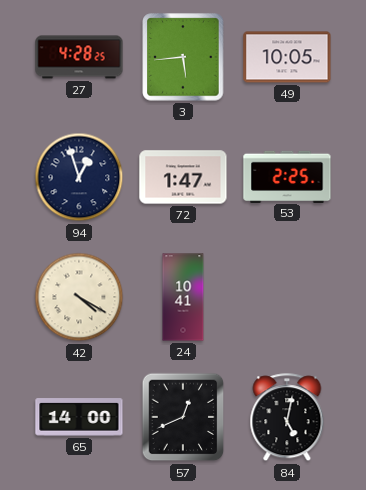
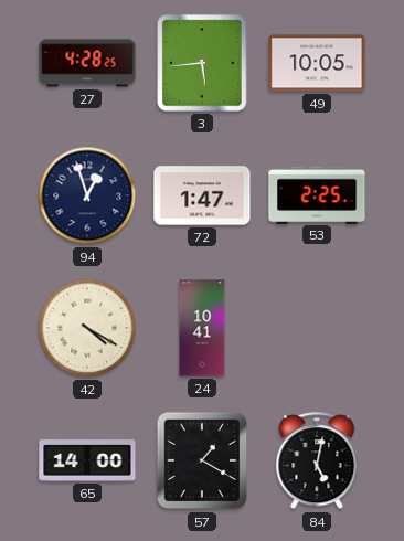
57: 12:41 -> 1:20
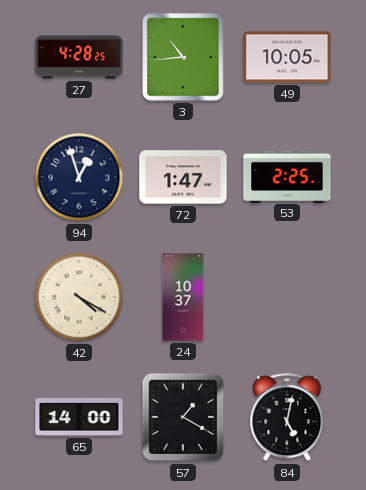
3: 5:44 -> 10:44
24: 10:41 -> 10:37
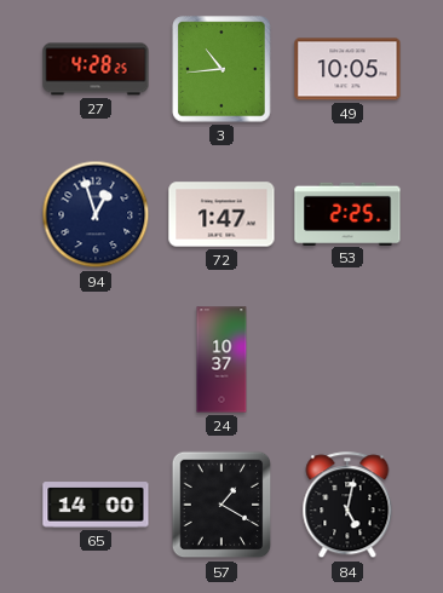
42: 4:20 -> none
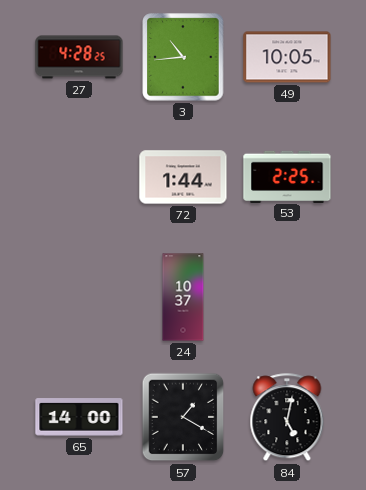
94: 12:57 -> none
72: 1:47 -> 1:44
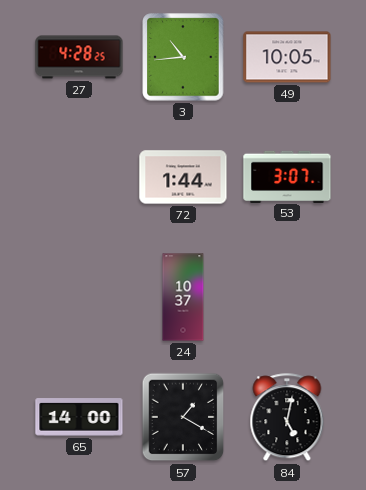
53: 2:25 -> 3:07
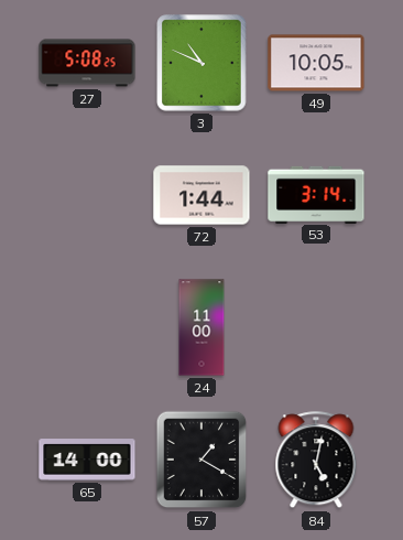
27: 4:28 -> 5:08
3: 10:44 -> 10:49
53: 3:07 -> 3:14
24: 10:37 -> 11:00
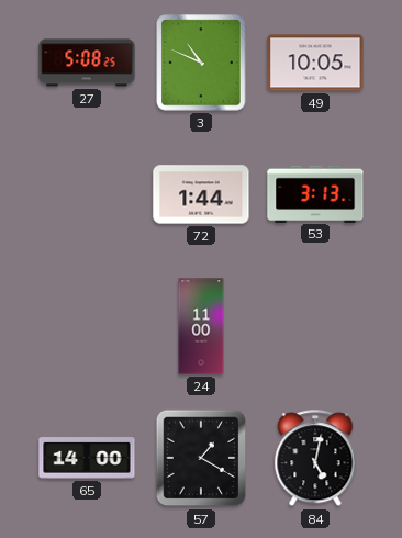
53: 3:14 -> 3:13
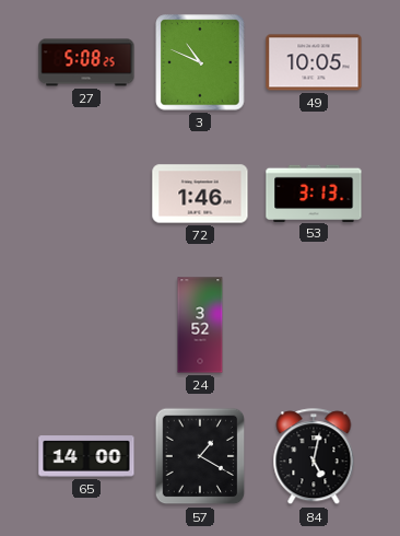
72: 1:44 -> 1:46
24: 11:00 -> 3:52
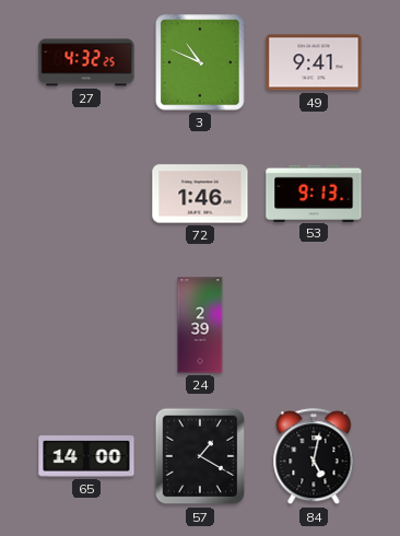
27: 5:08 -> 4:32
49: 10:05 -> 9:41
53: 3:13 -> 9:13
24: 3:52 -> 2:39
